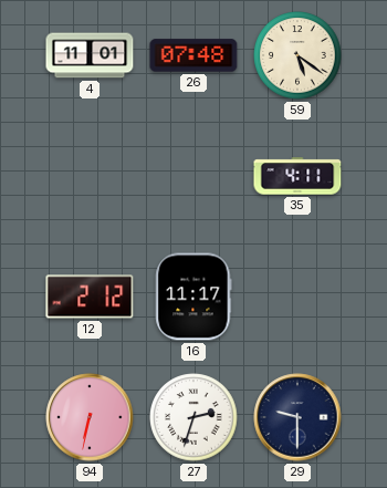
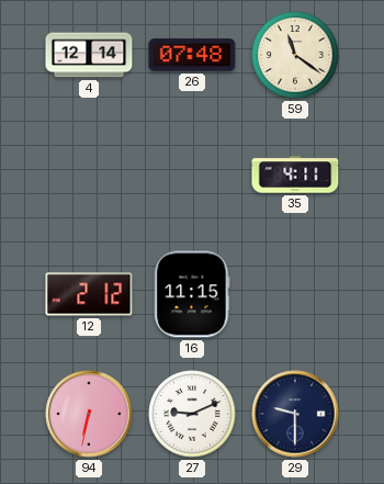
4: 11:01 -> 12:14
59: 5:21 -> 11:21
16: 11:17 -> 11:15
27: 2:33 -> 9:11
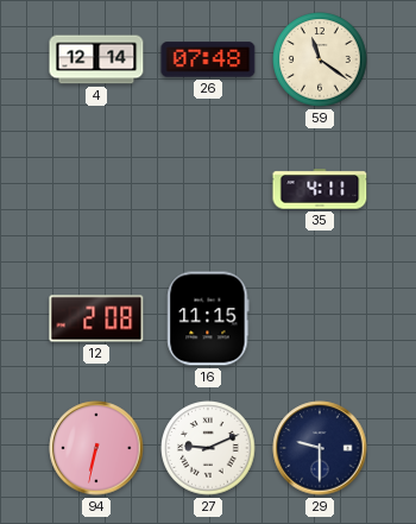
12: 2:12 -> 2:08
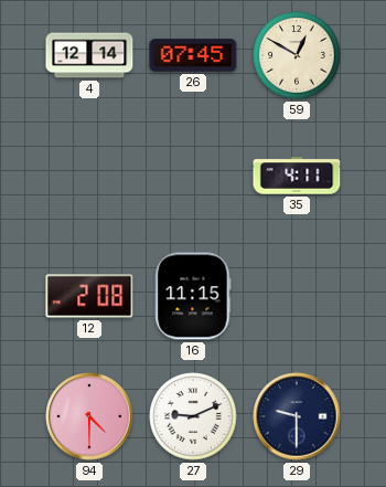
26: 07:48 -> 07:45
59: 11:21 -> 12:50
94: 6:32 -> 4:30
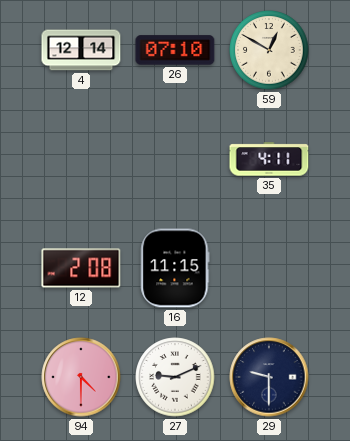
26: 07:45 -> 07:10
